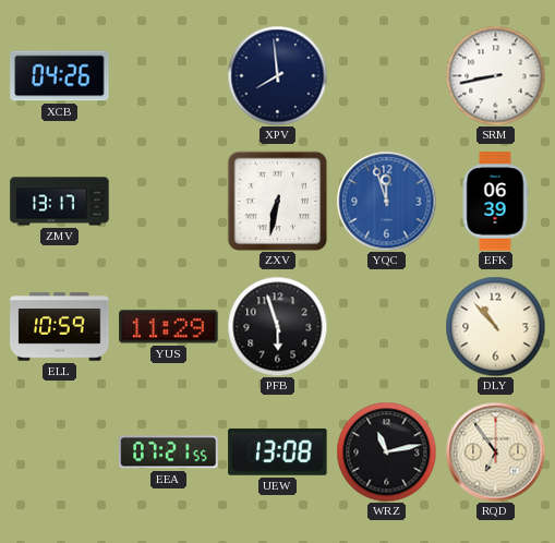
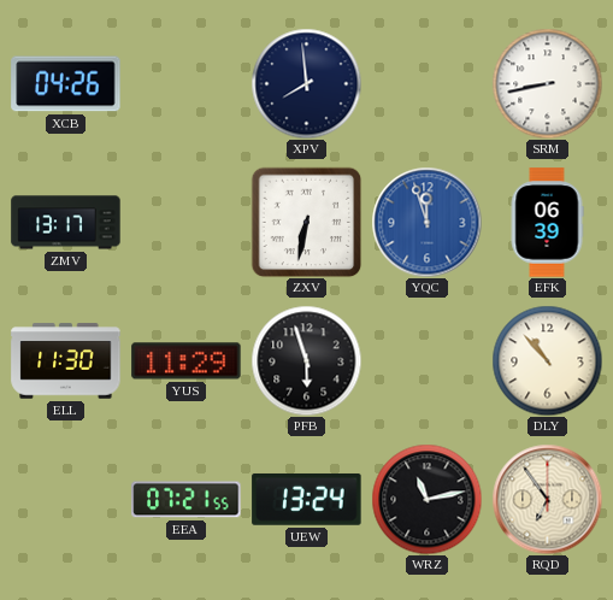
ELL: 10:59 -> 11:30
UEW: 13:08 -> 13:24
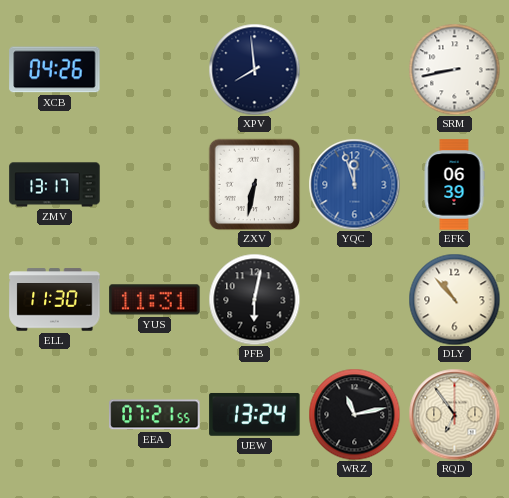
YUS: 11:29 -> 11:31
PFB: 5:57 -> 6:02
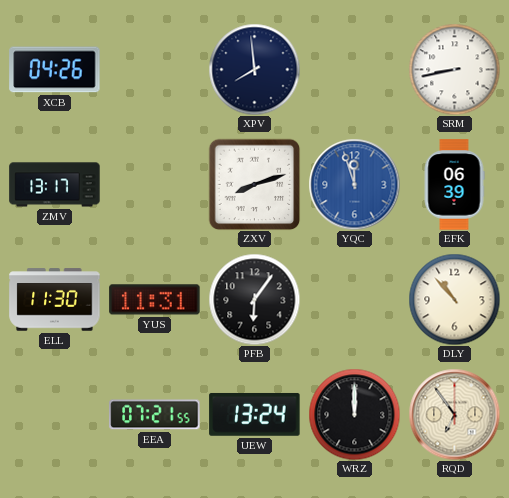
ZXV: 6:32 -> 8:12
PFB: 6:02 -> 6:06
WRZ: 11:13 -> 12:00
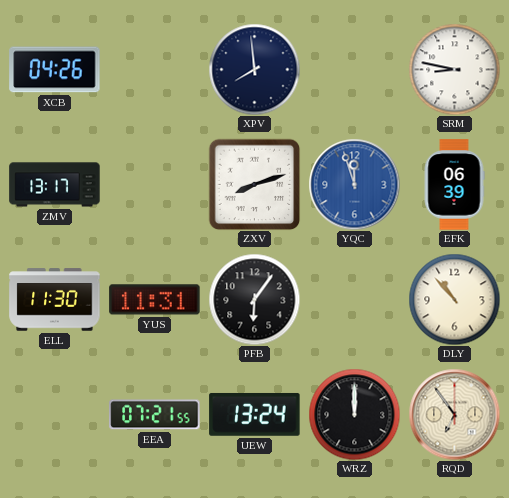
SRM: 8:43 -> 8:47
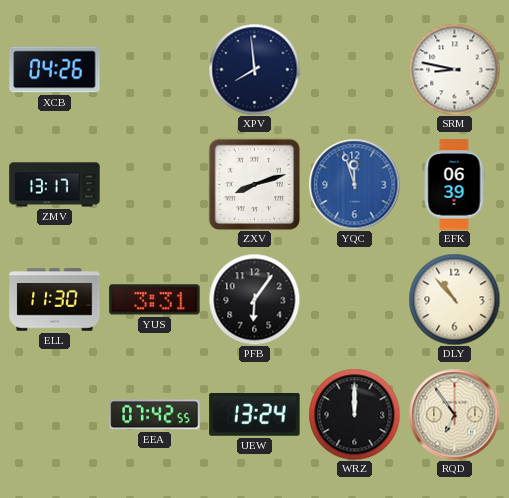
YUS: 11:31 -> 3:31
EEA: 07:21 -> 07:42
